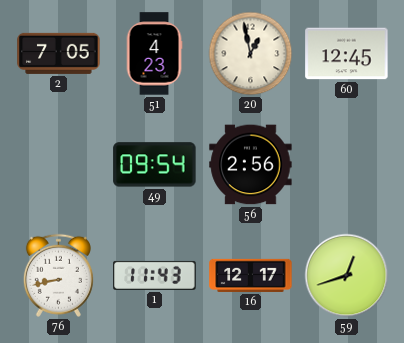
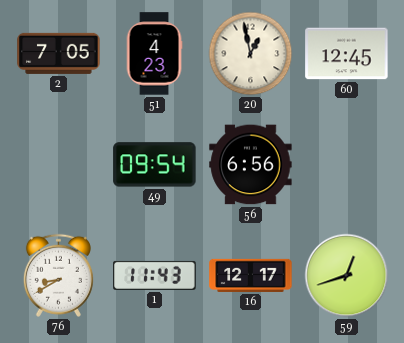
56: 2:56 -> 6:56
76: 8:43 -> 8:40
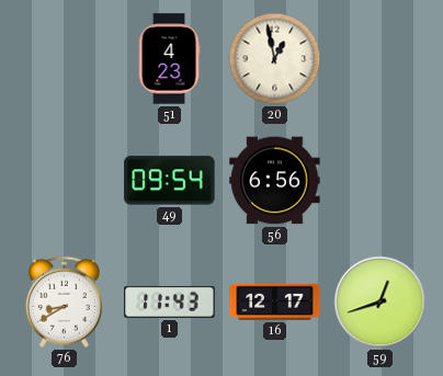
2: 7:05 -> none
60: 12:45 -> none
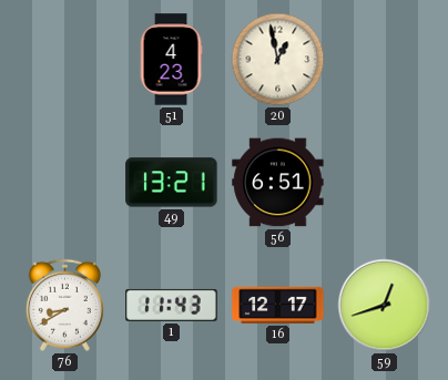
49: 09:54 -> 13:21
56: 6:56 -> 6:51
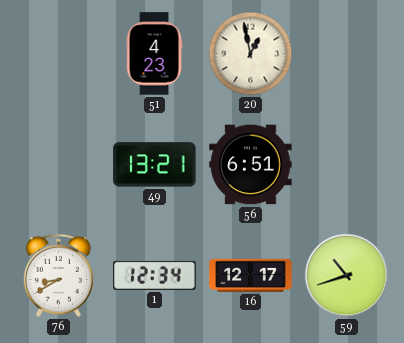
1: 11:43 -> 12:34
59: 12:42 -> 10:42
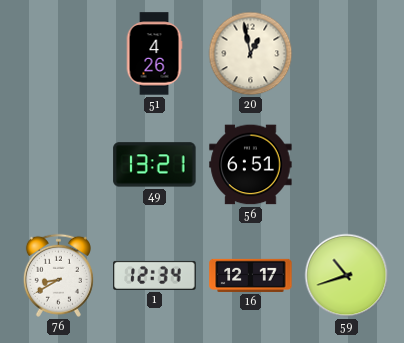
51: 4:23 -> 4:26
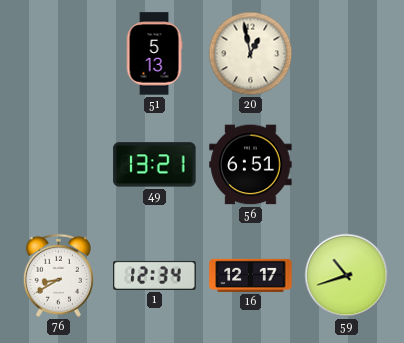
51: 4:26 -> 5:13
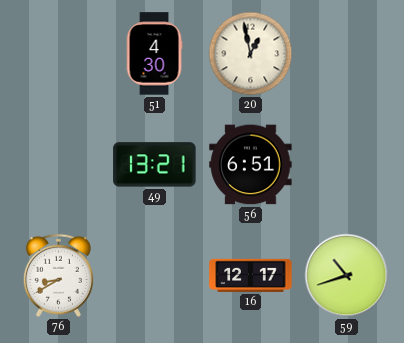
51: 5:13 -> 4:30
1: 12:34 -> none
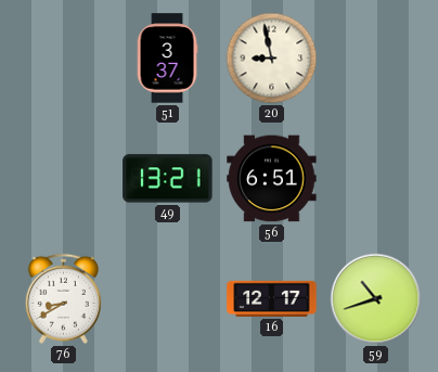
51: 4:30 -> 3:37
20: 12:58 -> 8:58
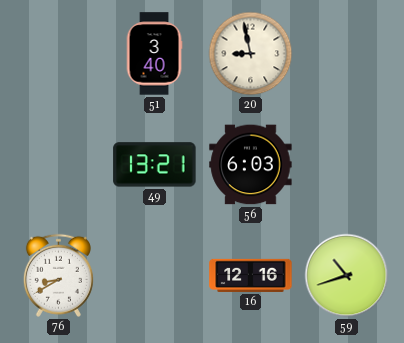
51: 3:37 -> 3:40
56: 6:51 -> 6:03
16: 12:17 -> 12:16
